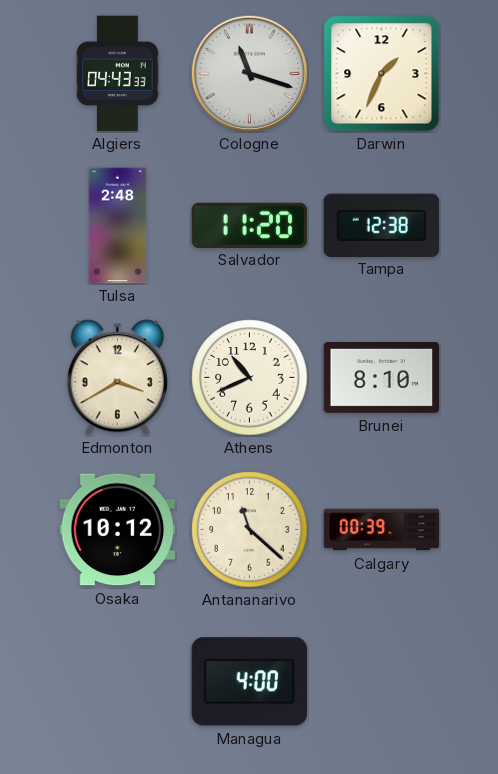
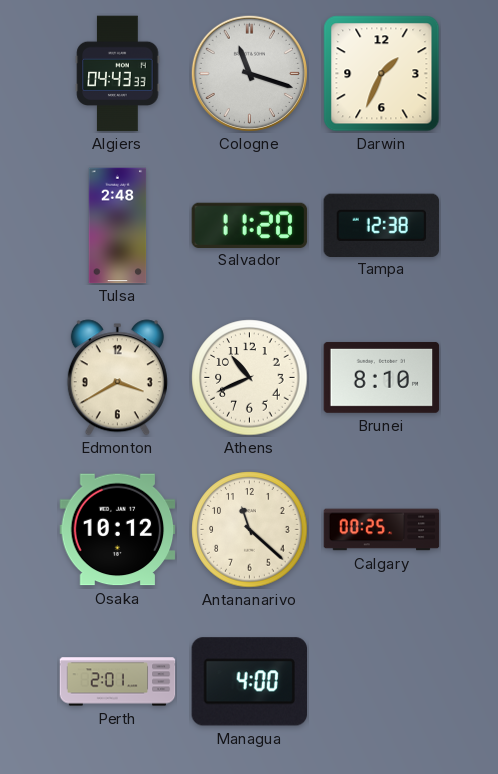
Calgary: 00:39 -> 00:25
Perth: none -> 2:01
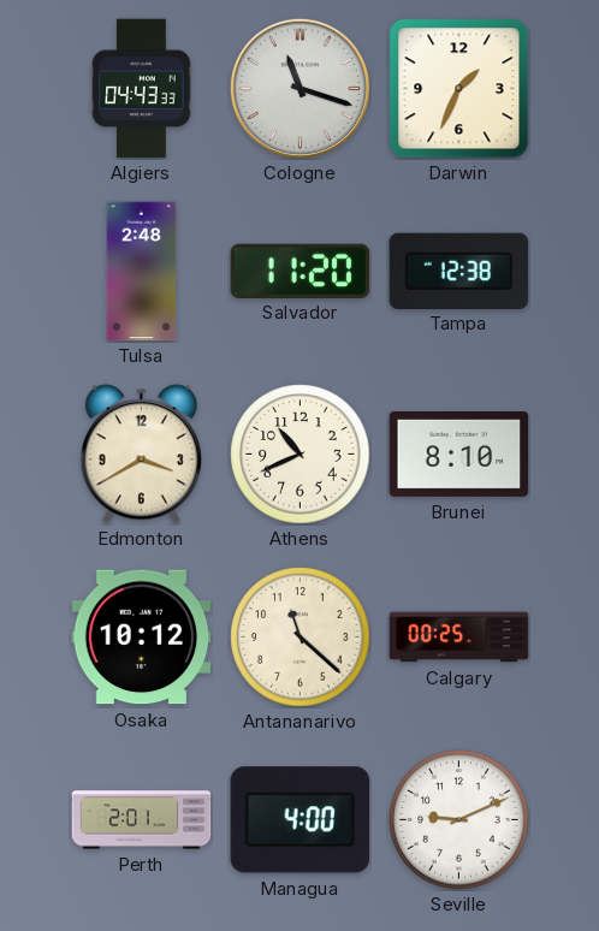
Seville: none -> 9:11
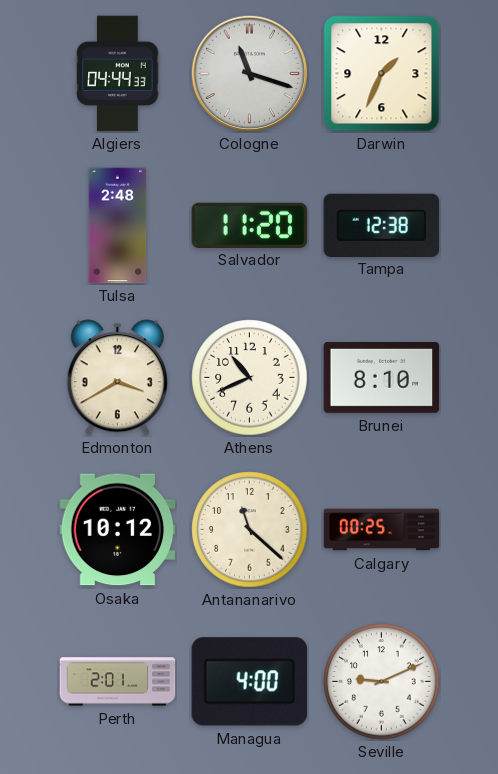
Algiers: 04:43 -> 04:44
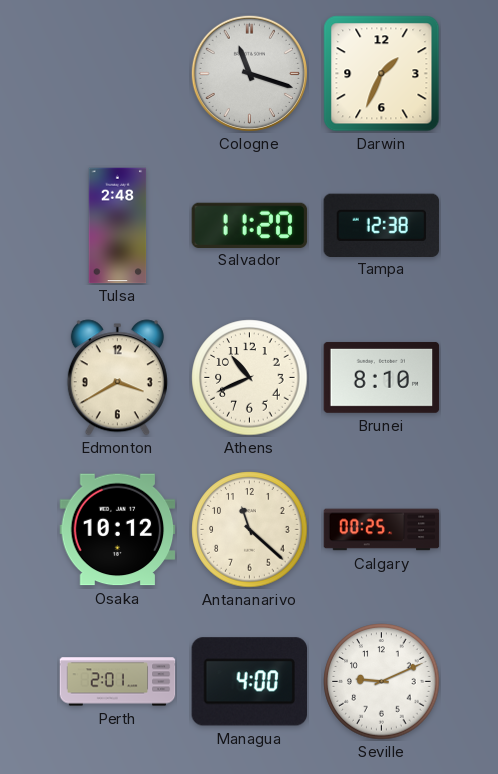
Algiers: 04:44 -> none
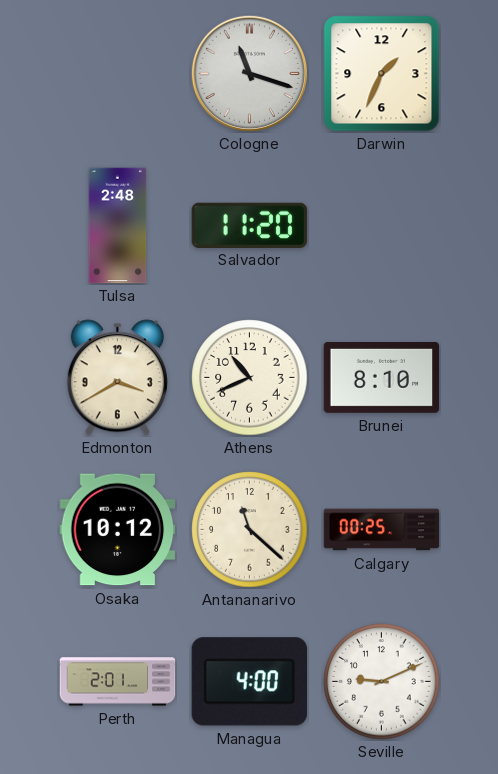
Tampa: 12:38 -> none
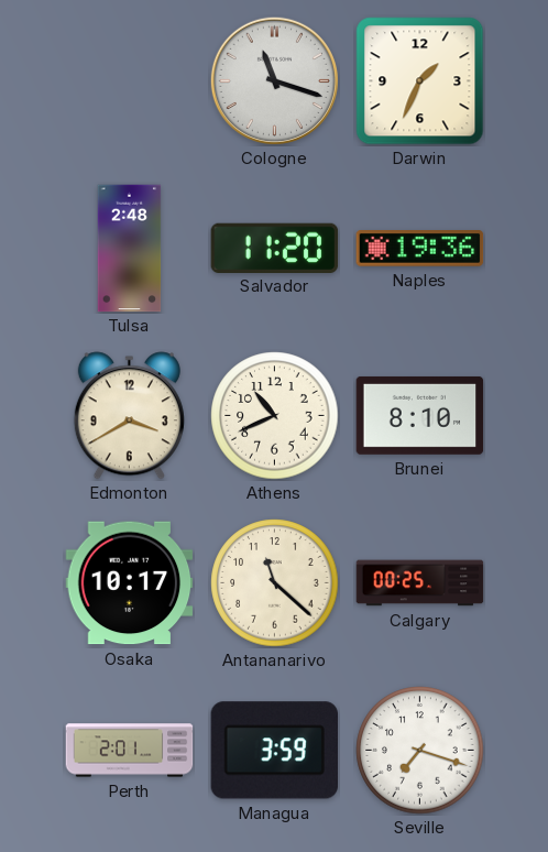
Naples: none -> 19:36
Osaka: 10:12 -> 10:17
Managua: 4:00 -> 3:59
Seville: 9:11 -> 7:18
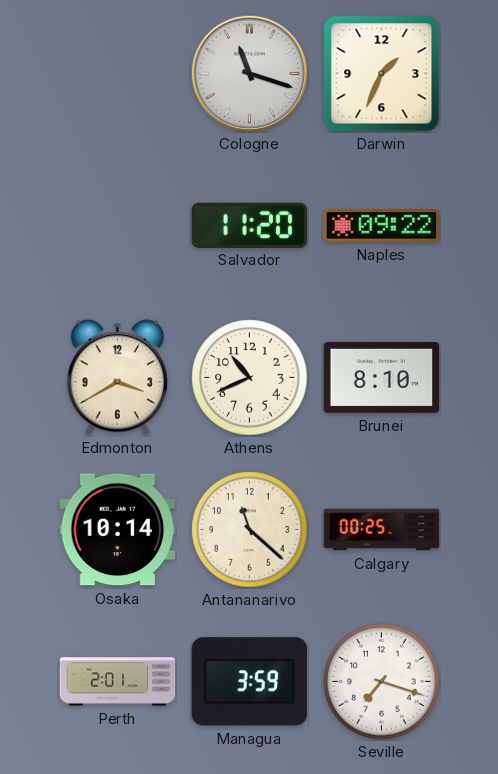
Tulsa: 2:48 -> none
Naples: 19:36 -> 09:22
Osaka: 10:17 -> 10:14
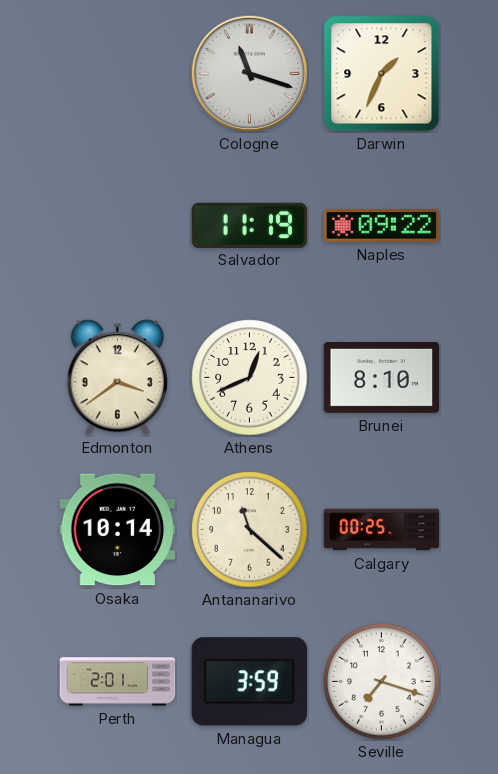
Salvador: 11:20 -> 11:19
Edmonton: 3:40 -> 3:39
Athens: 10:41 -> 12:41
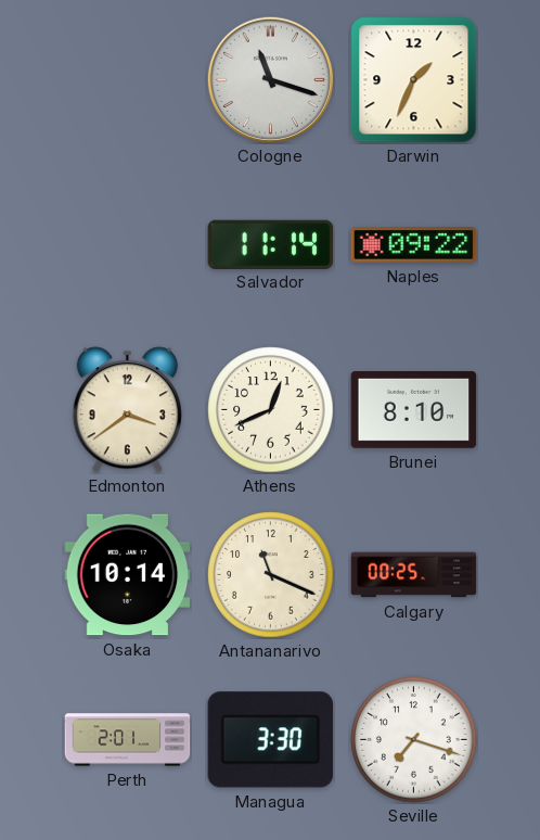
Salvador: 11:19 -> 11:14
Antananarivo: 11:22 -> 11:19
Managua: 3:59 -> 3:30
